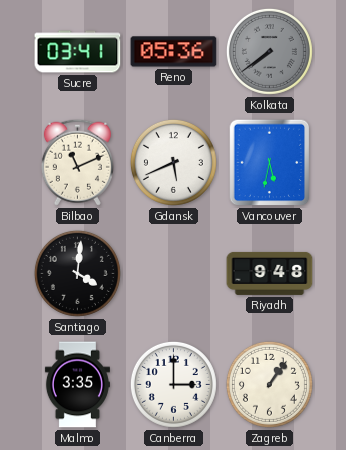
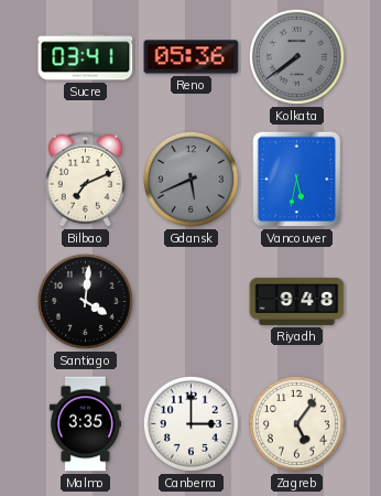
Bilbao: 11:11 -> 7:11
Gdansk dial: white -> grey
Zagreb: 1:06 -> 5:06
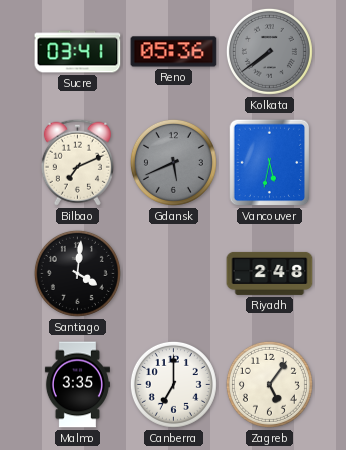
Riyadh: 9:48 -> 2:48
Canberra: 3:00 -> 7:00
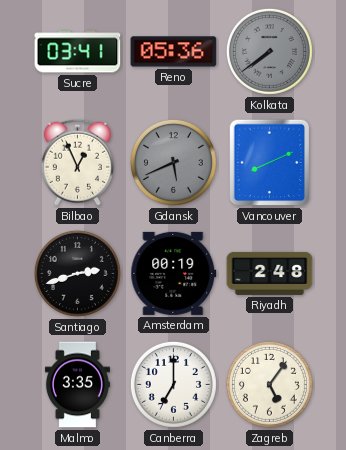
Bilbao: 7:11 -> 12:56
Vancouver: 5:32 -> 8:11
Santiago: 4:01 -> 2:42
Amsterdam: none -> 00:19
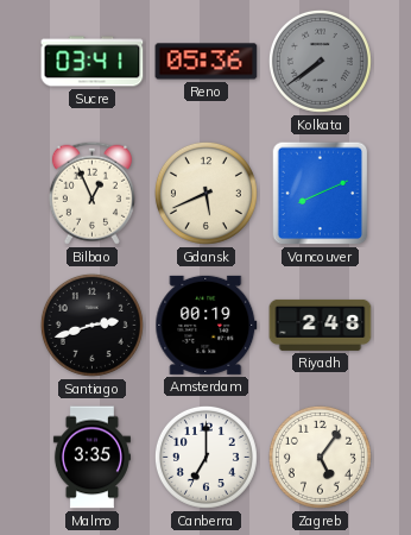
Gdansk dial: grey -> cream
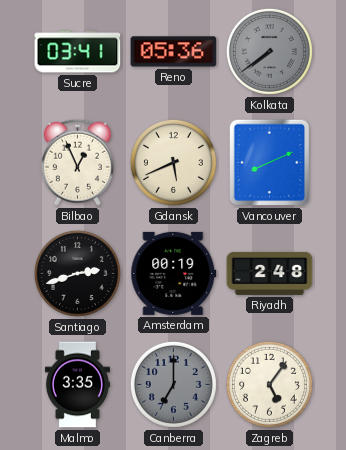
Canberra dial: white -> grey
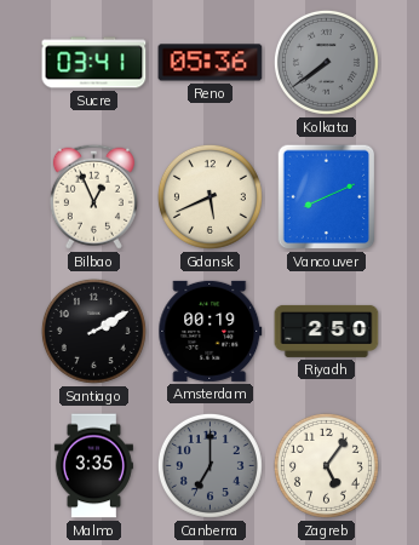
Santiago: 2:42 -> 2:10
Riyadh: 2:48 -> 2:50
